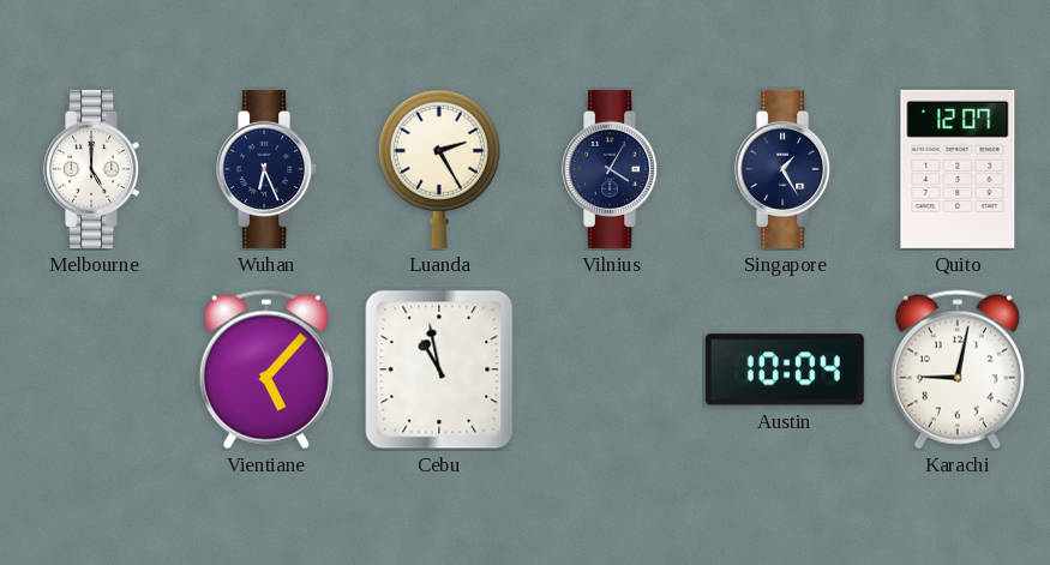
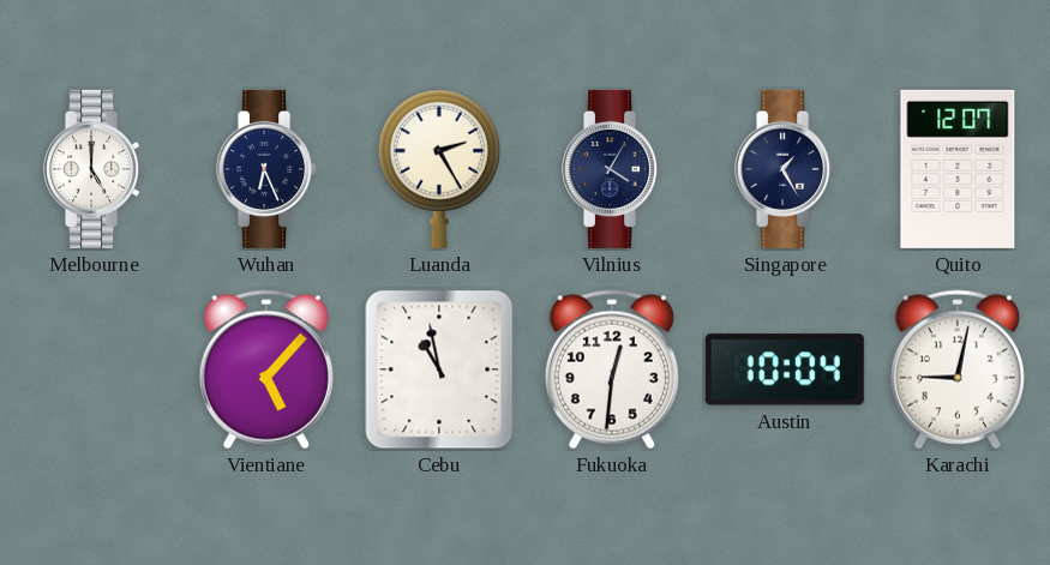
Fukuoka: none -> 12:31
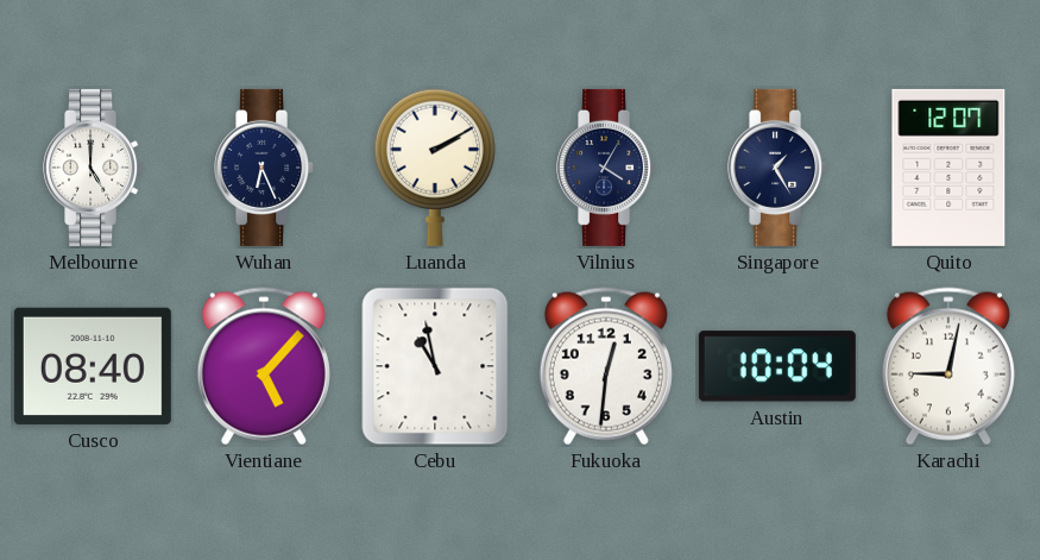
Luanda: 2:25 -> 2:10
Cusco: none -> 08:40
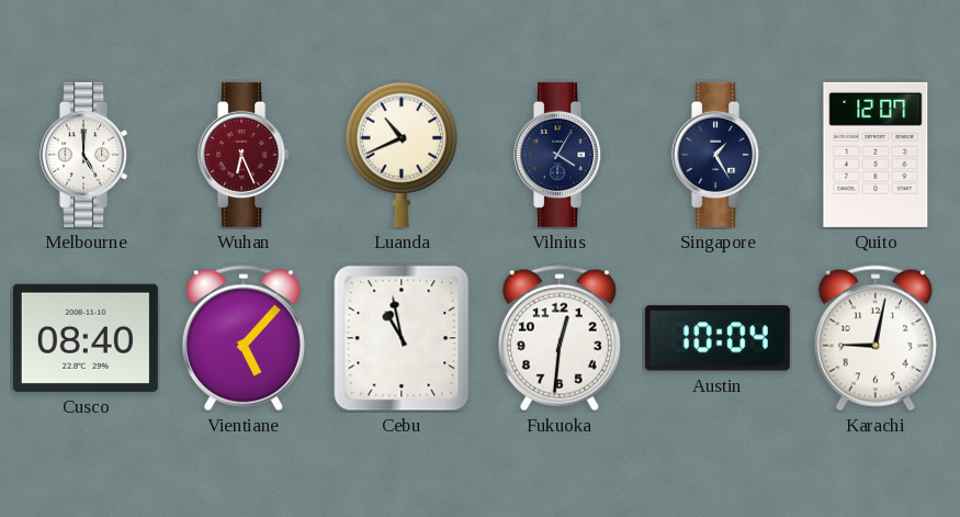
Wuhan dial: navy -> burgundy
Luanda: 2:10 -> 10:41
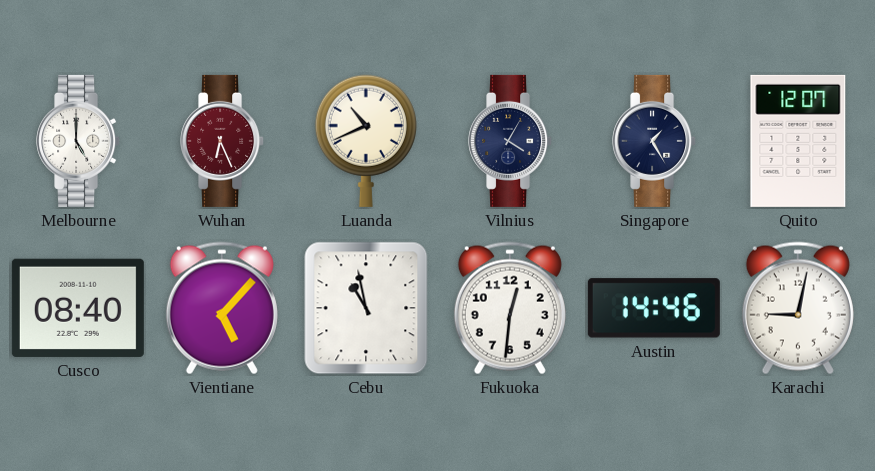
Austin: 10:04 -> 14:46
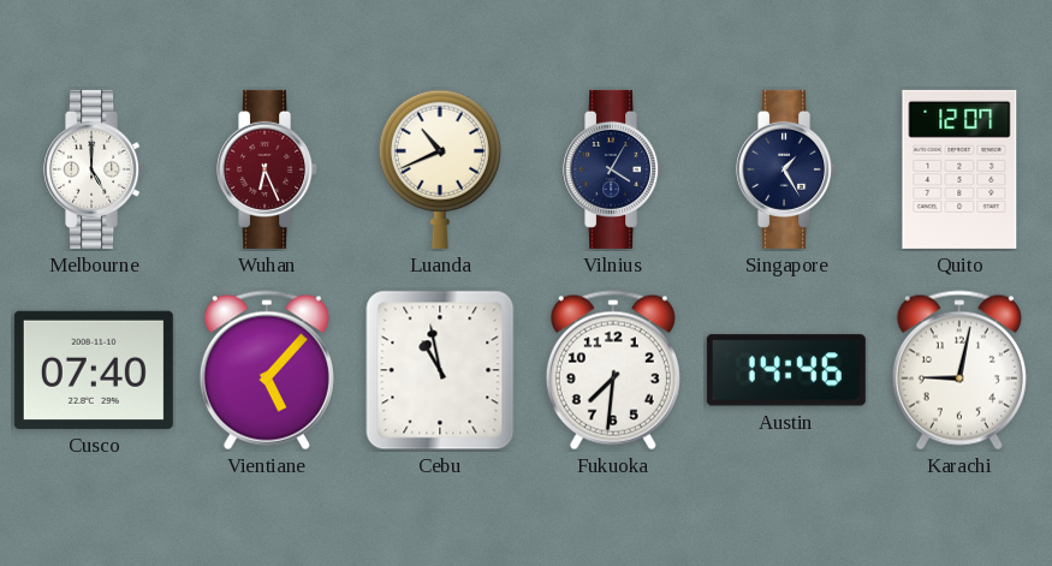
Cusco: 08:40 -> 07:40
Fukuoka: 12:31 -> 7:31
